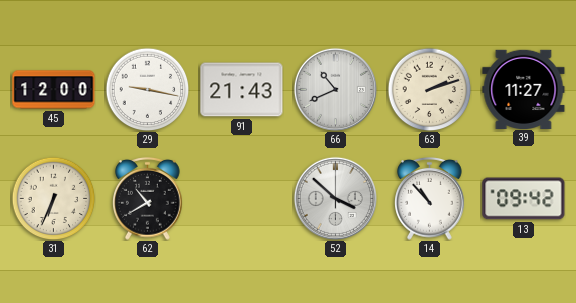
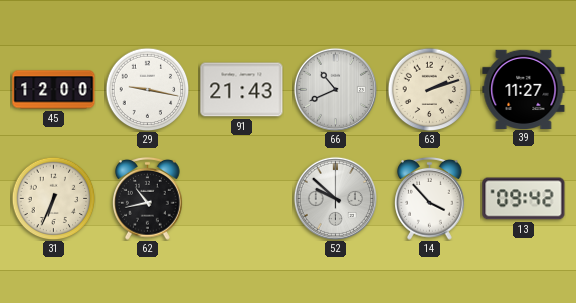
62: 10:40 -> 10:43
52: 3:52 -> 9:52
14: 10:53 -> 3:53
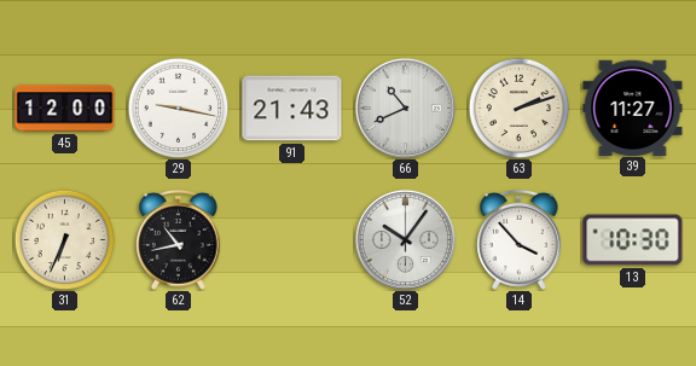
52: 9:52 -> 10:06
13: 09:42 -> 10:30
